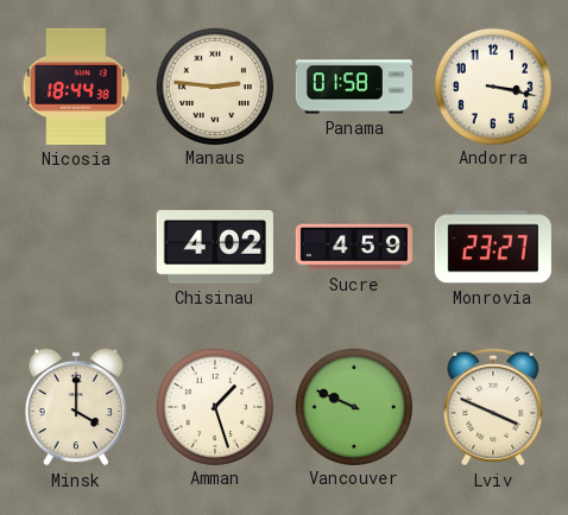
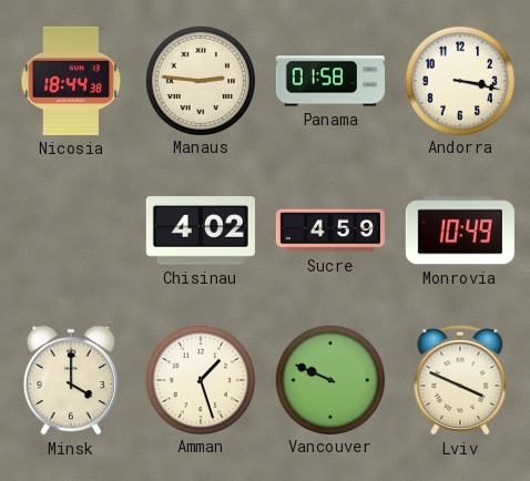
Monrovia: 23:27 -> 10:49
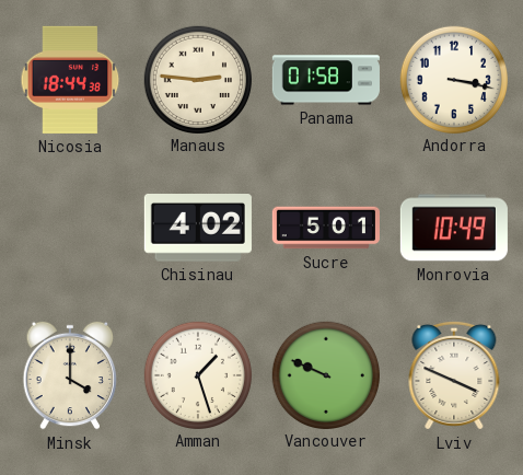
Sucre: 4:59 -> 5:01
